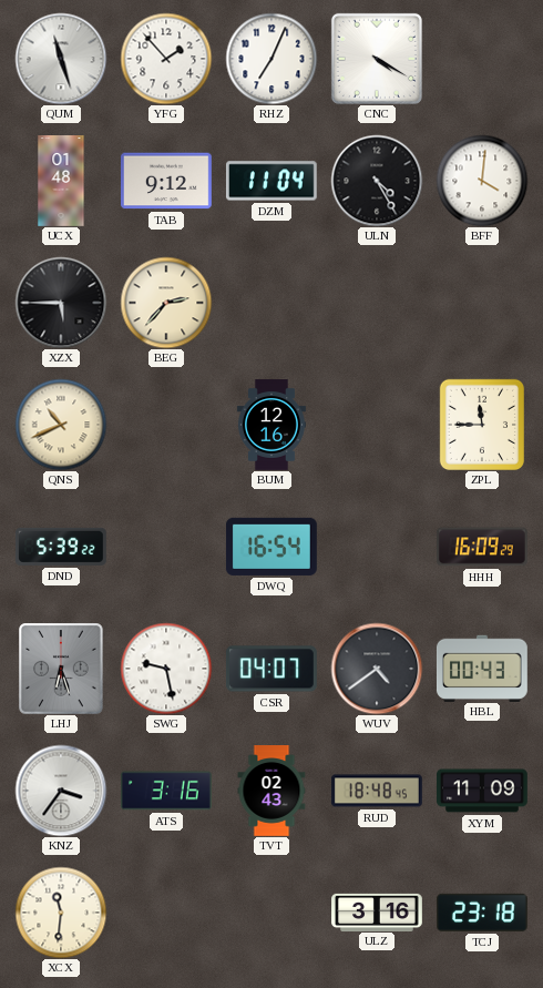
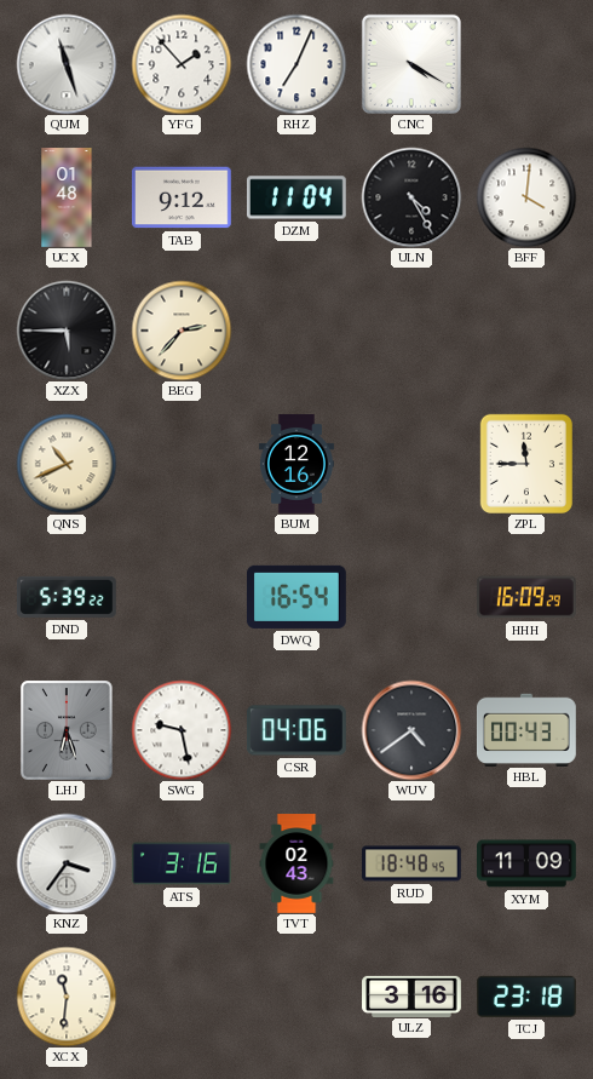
CSR: 04:07 -> 04:06
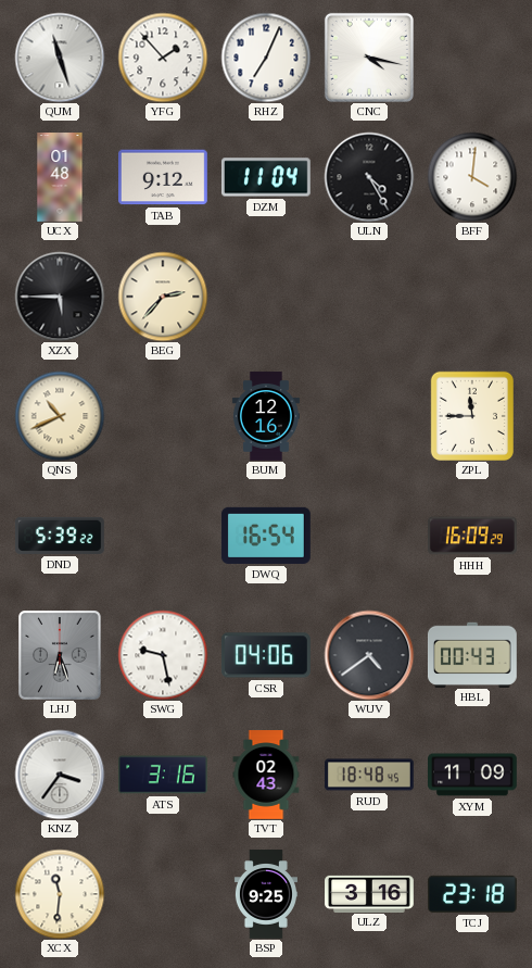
CNC: 4:20 -> 4:17
BSP: none -> 9:25
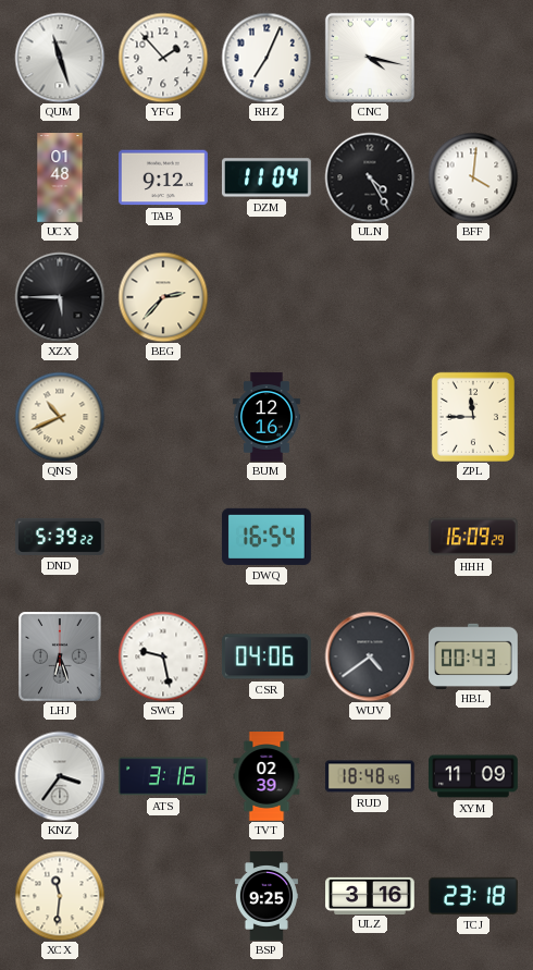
TVT: 02:43 -> 02:39
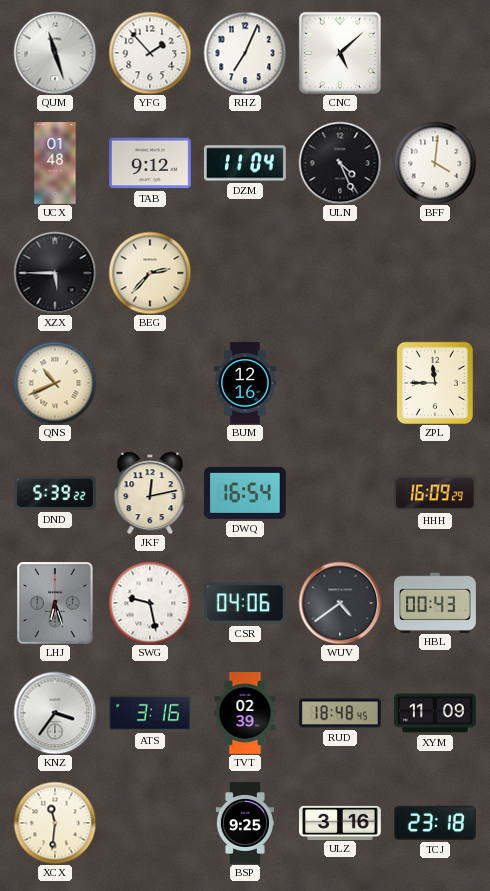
CNC: 4:17 -> 5:08
ULN: 4:25 -> 4:26
JKF: none -> 12:13
